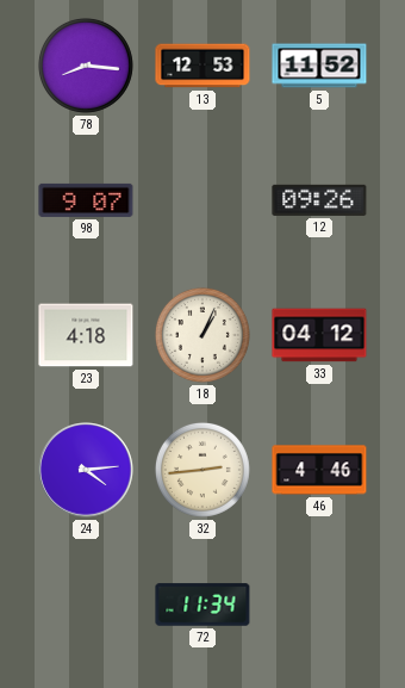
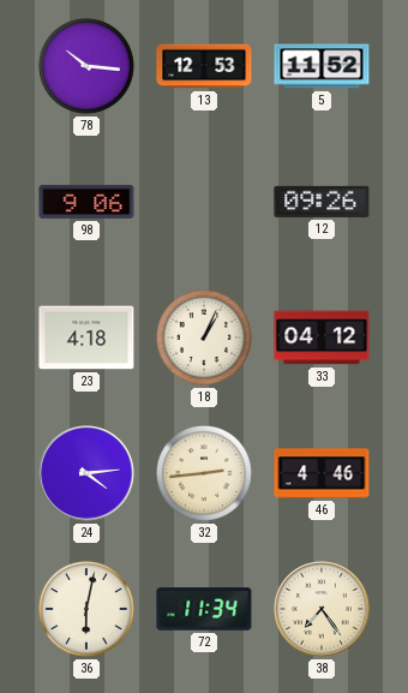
78: 8:16 -> 10:16
98: 9:07 -> 9:06
36: none -> 6:02
38: none -> 7:24
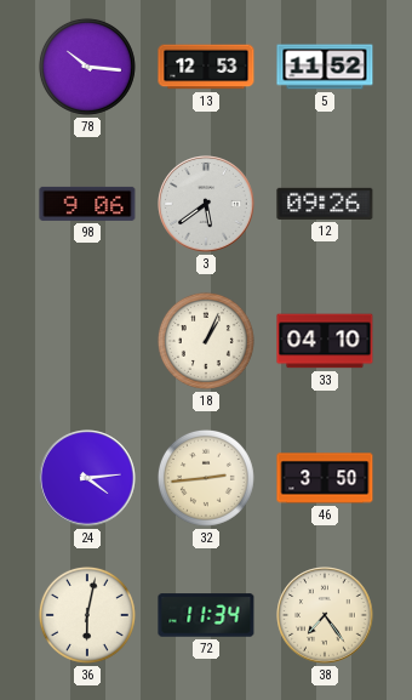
3: none -> 5:39
23: 4:18 -> none
33: 04:12 -> 04:10
46: 4:46 -> 3:50
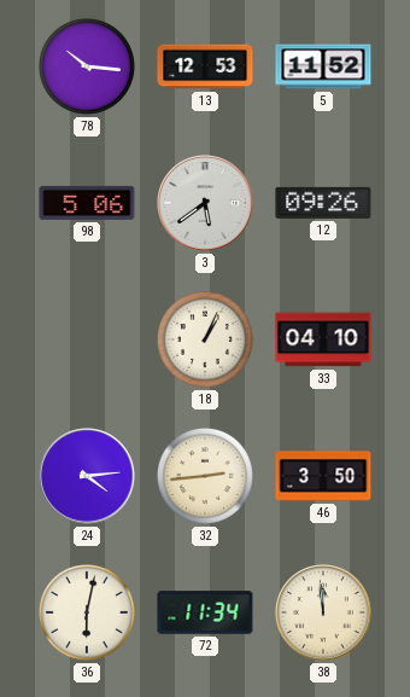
98: 9:06 -> 5:06
38: 7:24 -> 11:59
